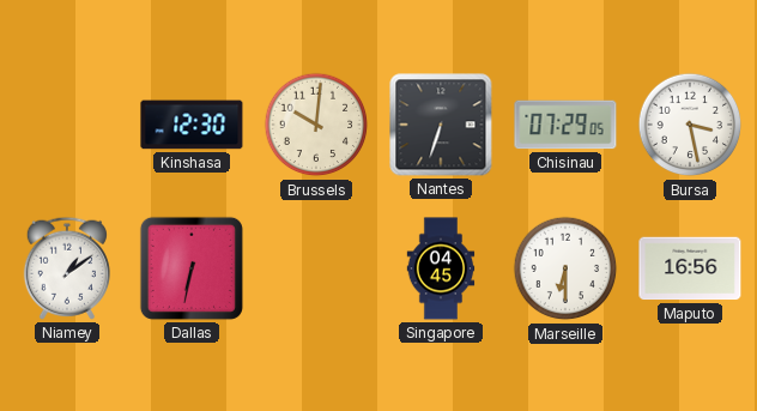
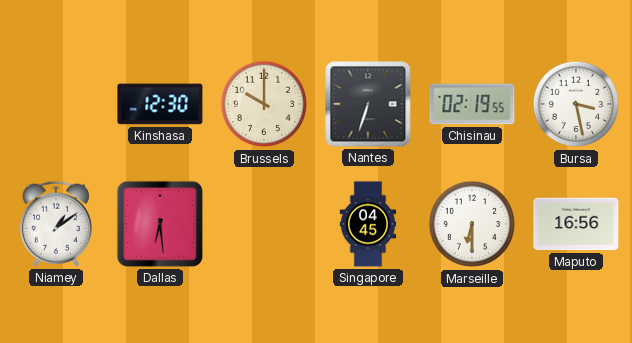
Brussels: 10:01 -> 10:00
Chisinau: 07:29 -> 02:19
Dallas: 6:32 -> 6:29
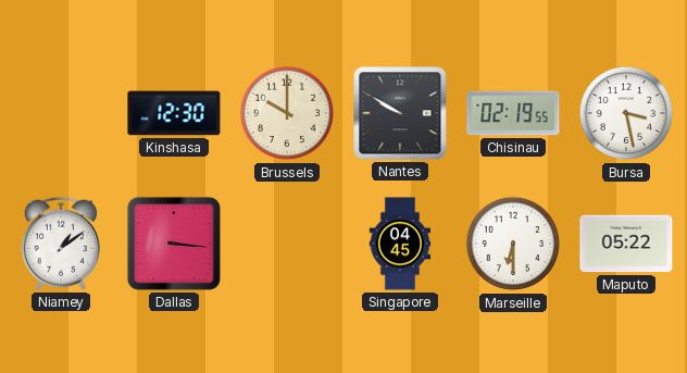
Nantes: 6:33 -> 9:50
Dallas: 6:29 -> 3:16
Maputo: 16:56 -> 05:22
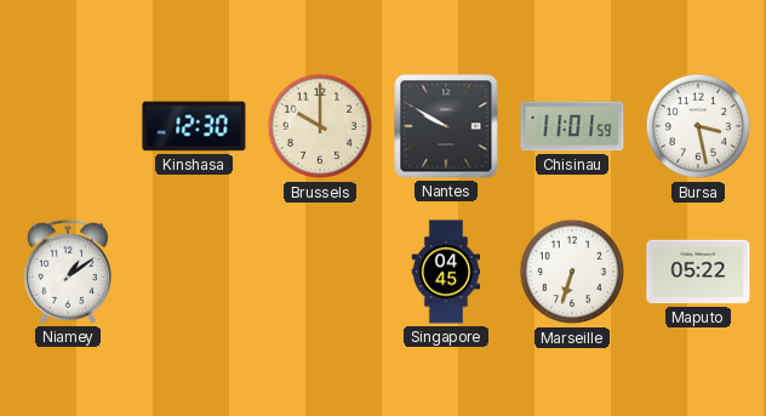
Chisinau: 02:19 -> 11:01
Dallas: 3:16 -> none
Marseille: 6:30 -> 6:33
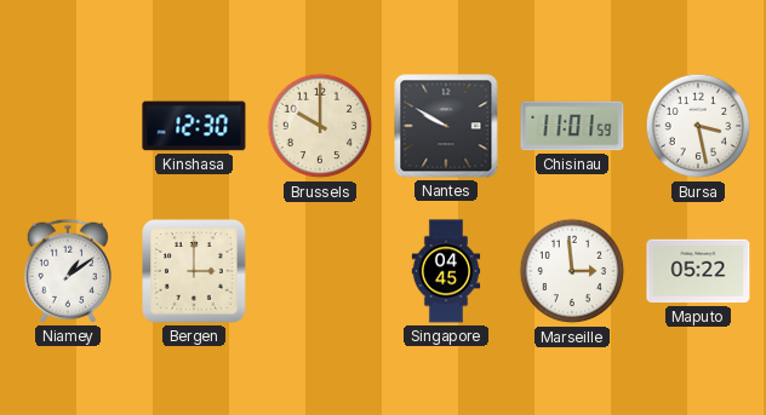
Bergen: none -> 3:00
Marseille: 6:33 -> 2:59
